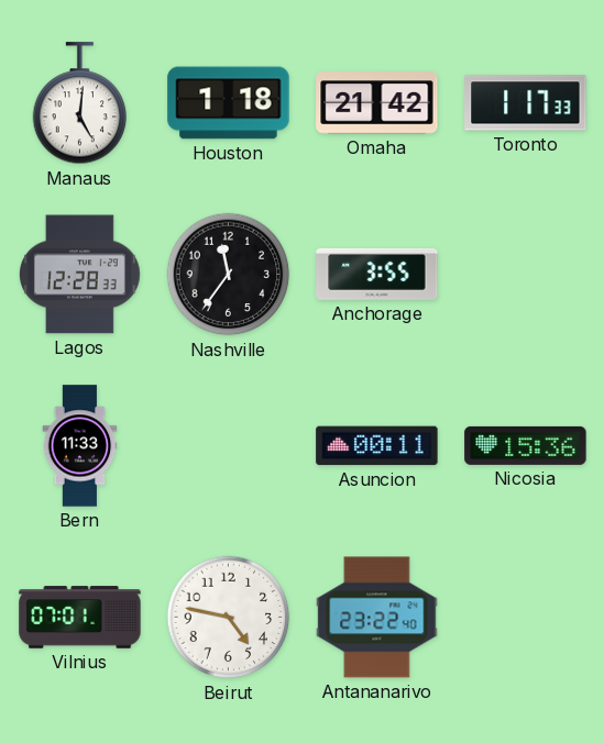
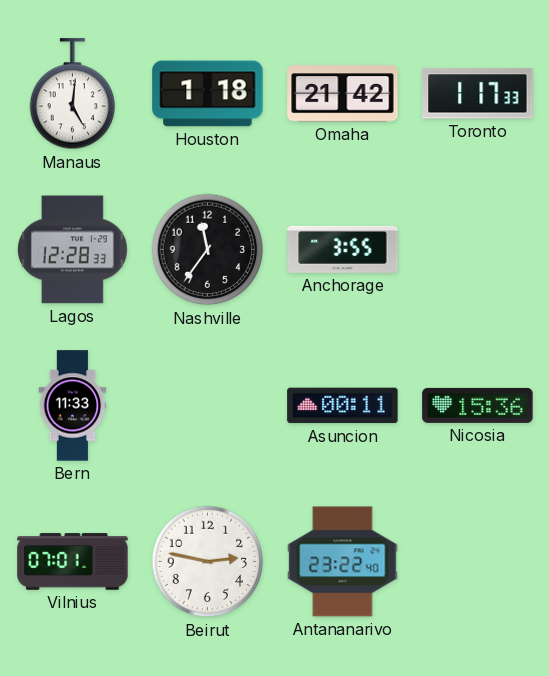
Beirut: 4:47 -> 2:47
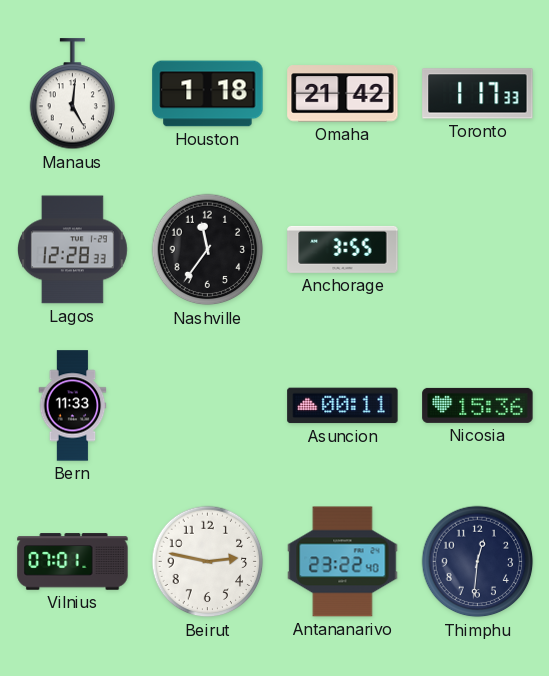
Thimphu: none -> 12:31
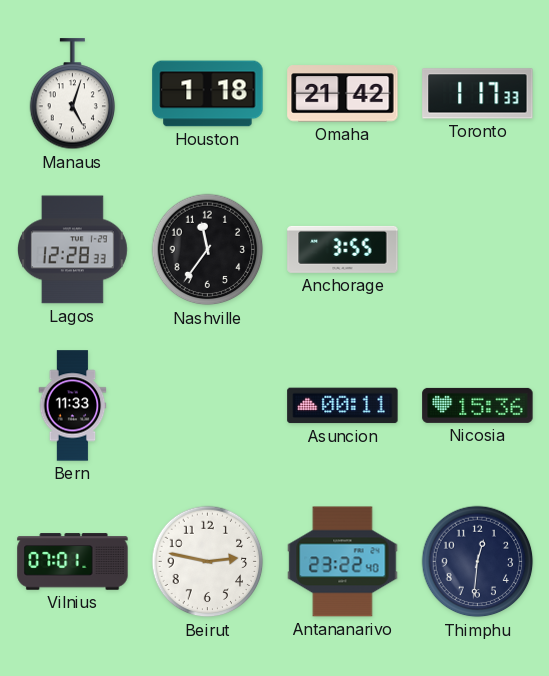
Manaus: 5:01 -> 5:03
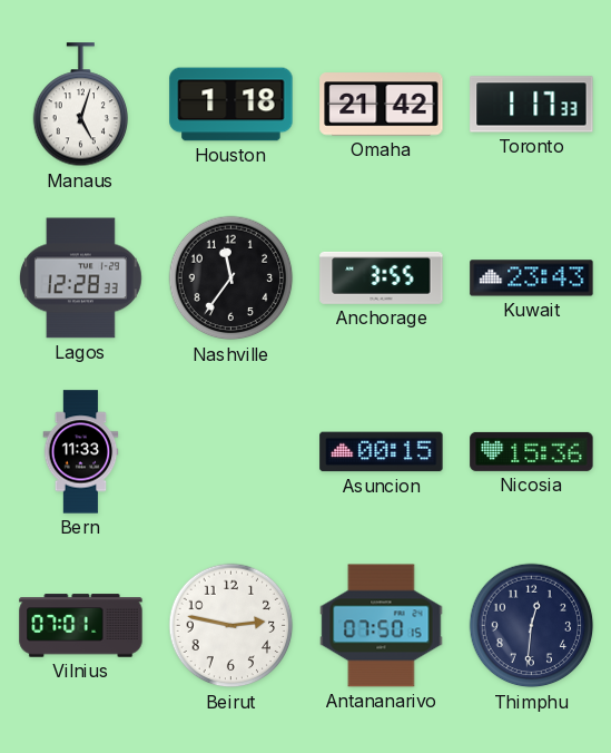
Kuwait: none -> 23:43
Asuncion: 00:11 -> 00:15
Antananarivo: 23:22 -> 07:50
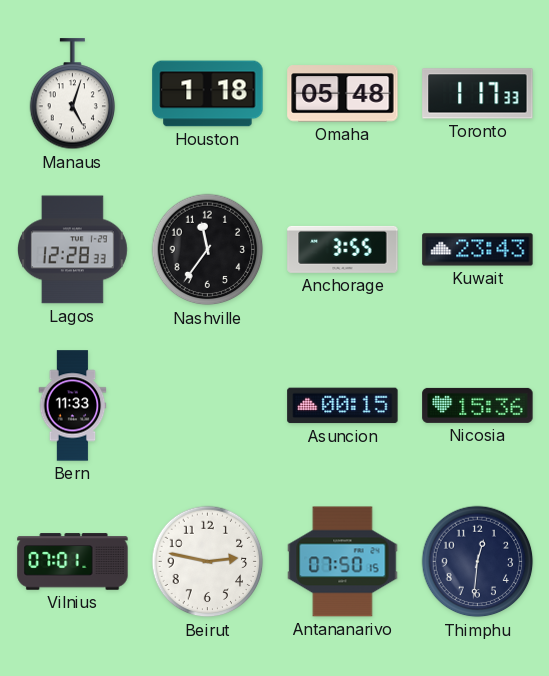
Omaha: 21:42 -> 05:48
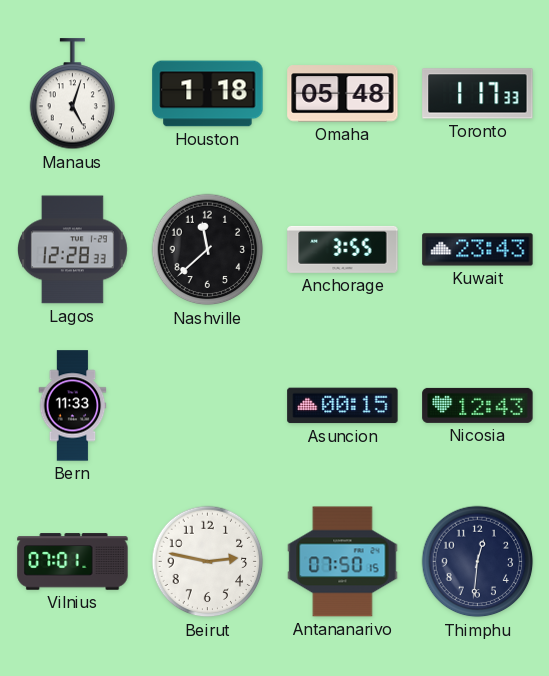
Nashville: 11:36 -> 11:38
Nicosia: 15:36 -> 12:43
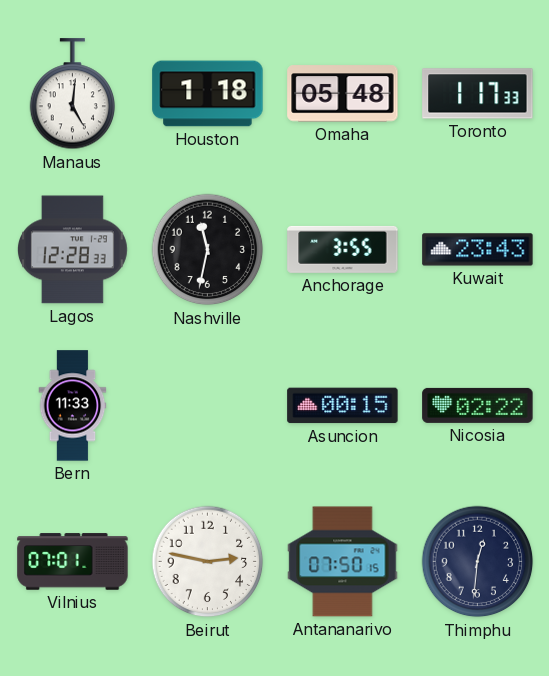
Manaus: 5:03 -> 5:01
Nashville: 11:38 -> 11:32
Nicosia: 12:43 -> 02:22
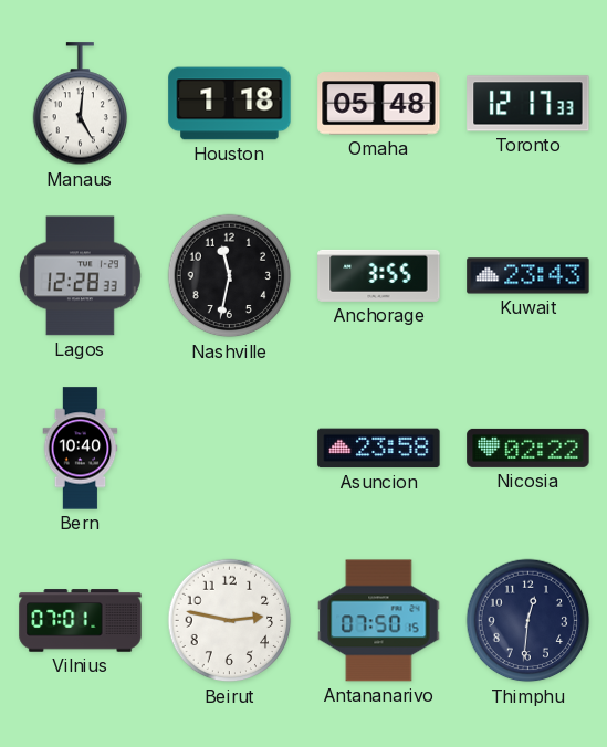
Toronto: 1:17 -> 12:17
Bern: 11:33 -> 10:40
Asuncion: 00:15 -> 23:58
